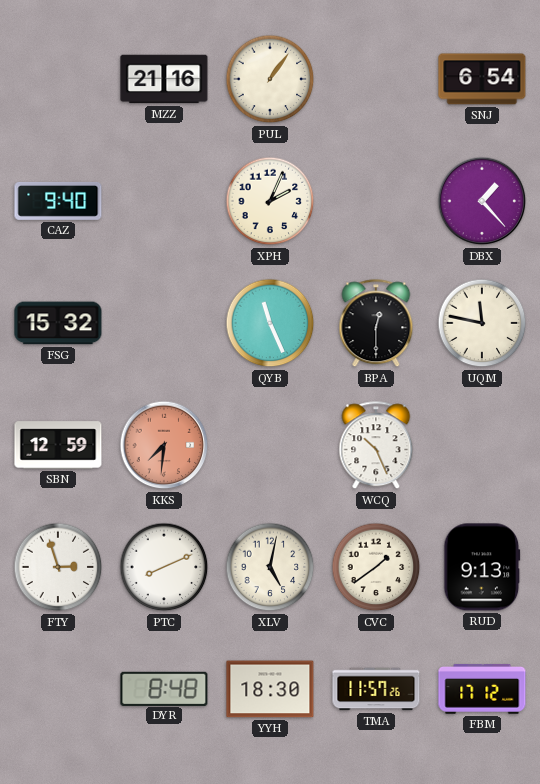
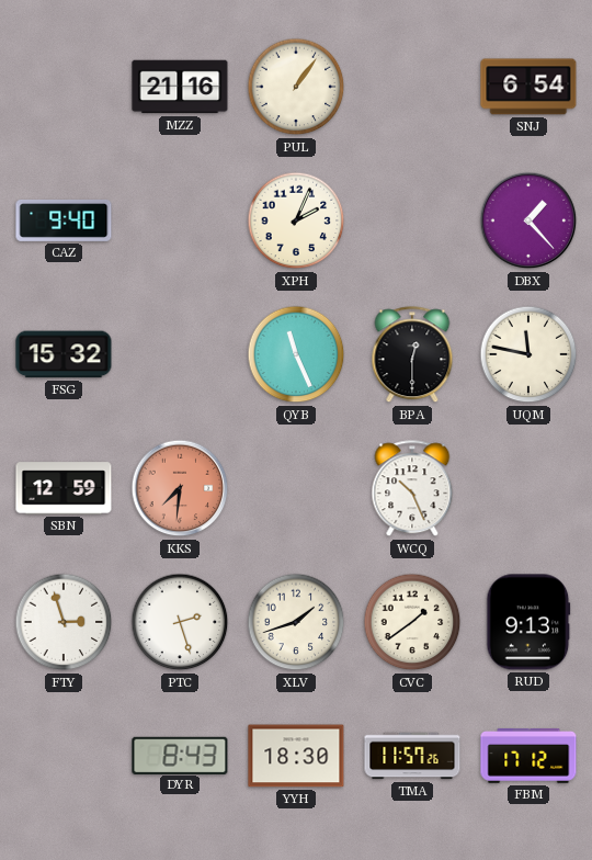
PTC: 8:11 -> 2:27
XLV: 5:02 -> 1:42
DYR: 8:48 -> 8:43
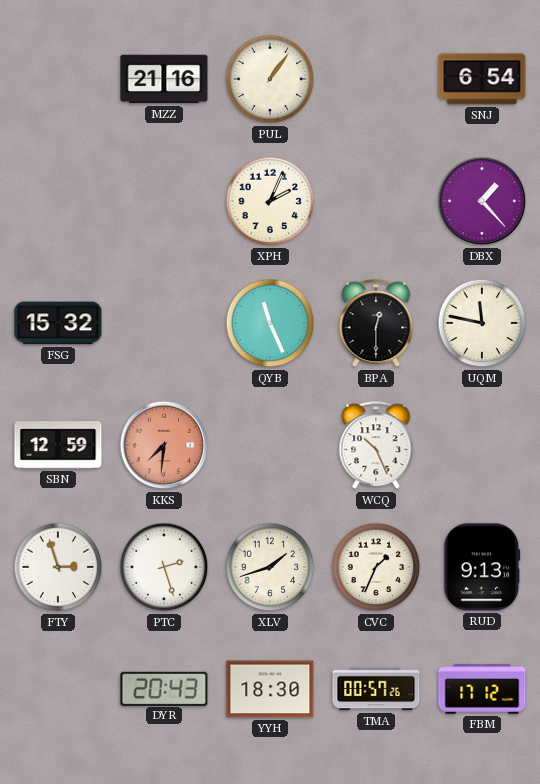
CAZ: 9:40 -> none
CVC: 1:39 -> 1:34
DYR: 8:43 -> 20:43
TMA: 11:57 -> 00:57
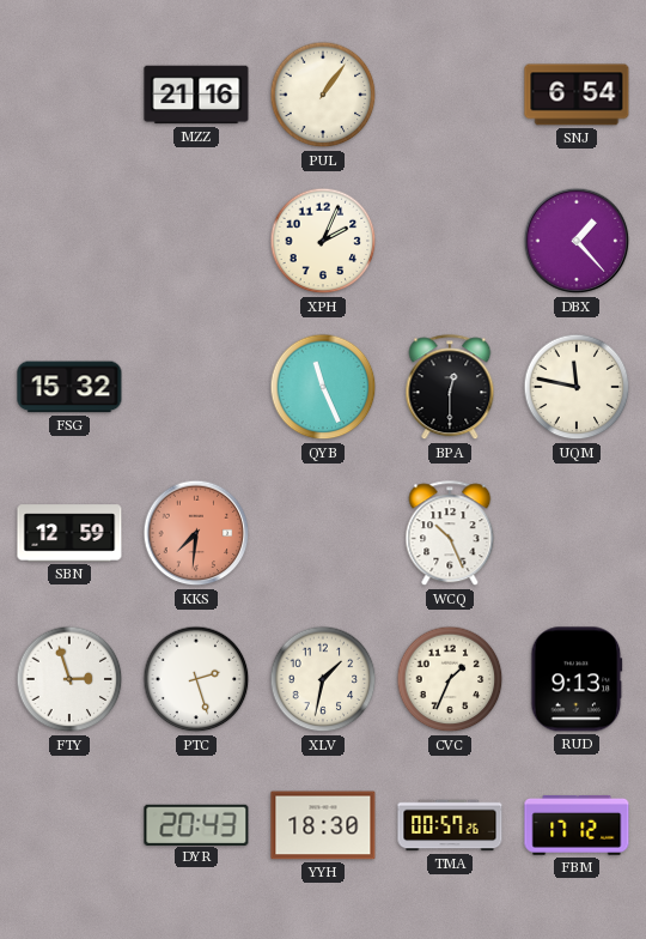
XLV: 1:42 -> 1:32
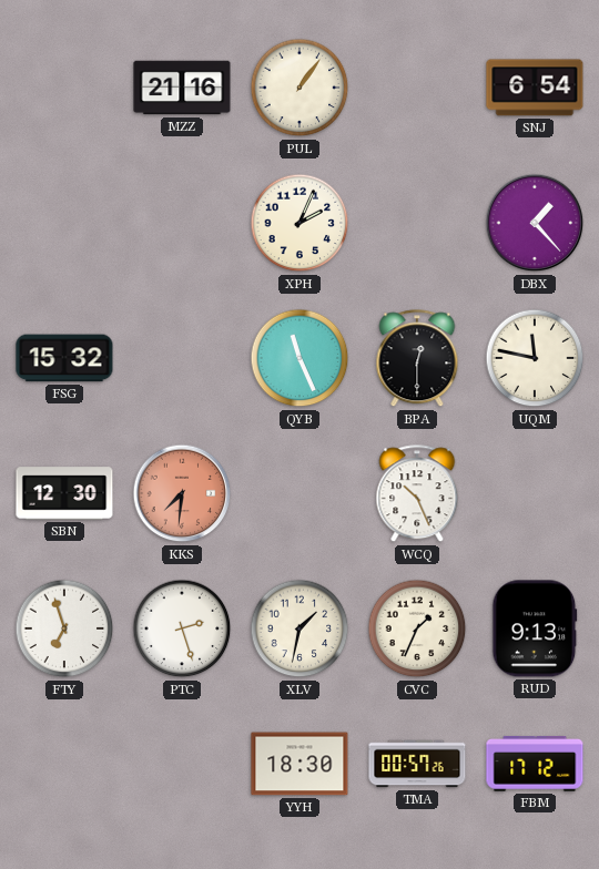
SBN: 12:59 -> 12:30
FTY: 2:57 -> 6:57
DYR: 20:43 -> none
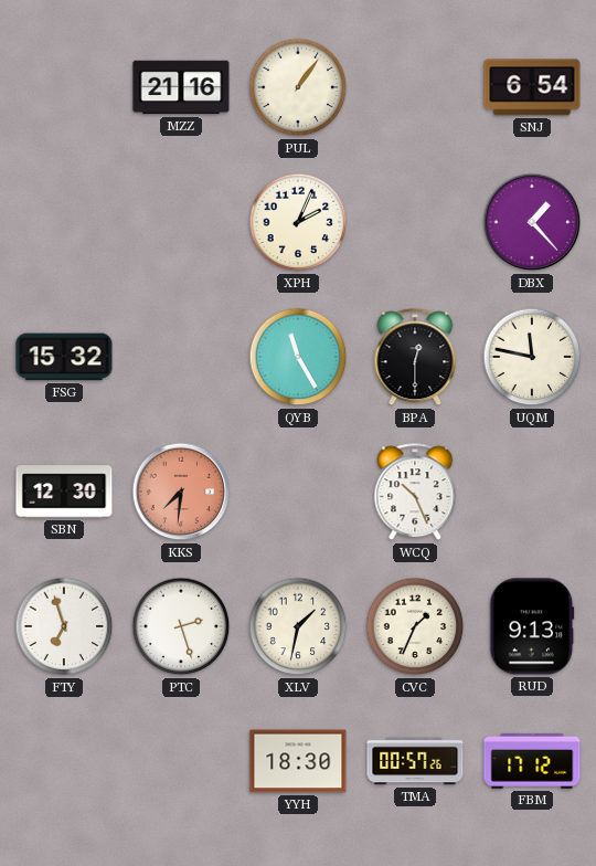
QYB: 11:26 -> 11:25
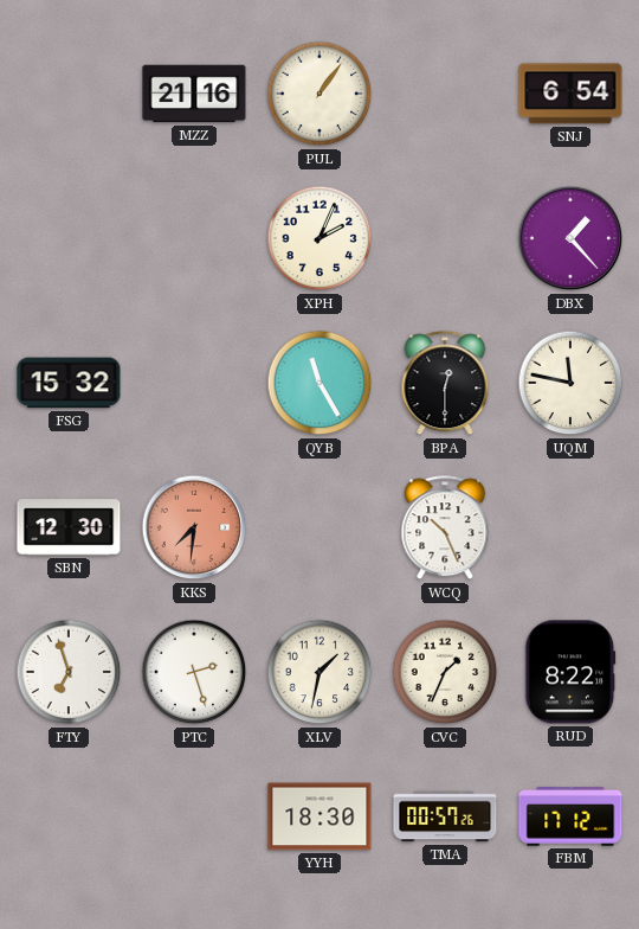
RUD: 9:13 -> 8:22
